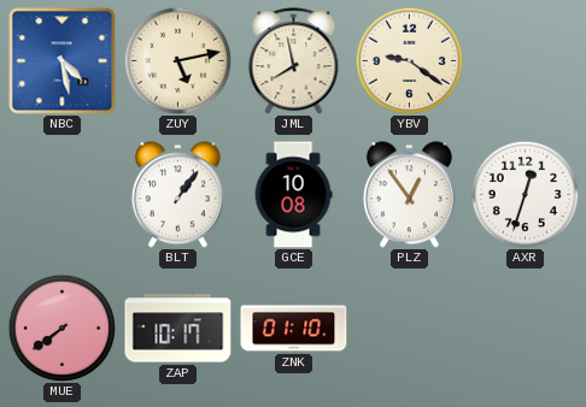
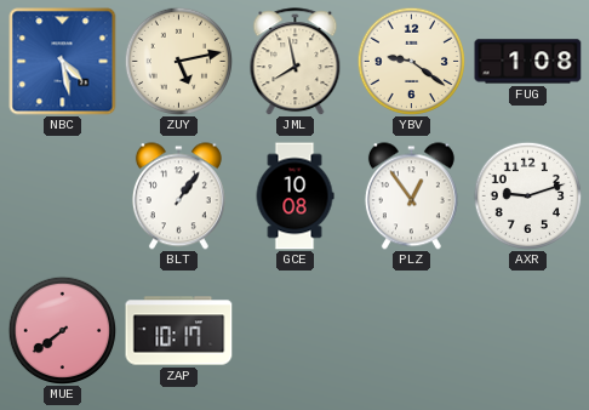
FUG: none -> 1:08
AXR: 12:33 -> 9:12
ZNK: 01:10 -> none
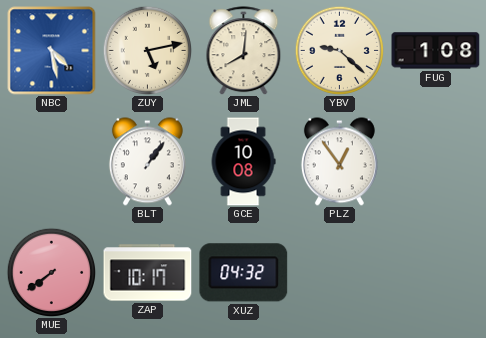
JML: 7:58 -> 8:01
YBV: 9:21 -> 9:22
AXR: 9:12 -> none
XUZ: none -> 04:32
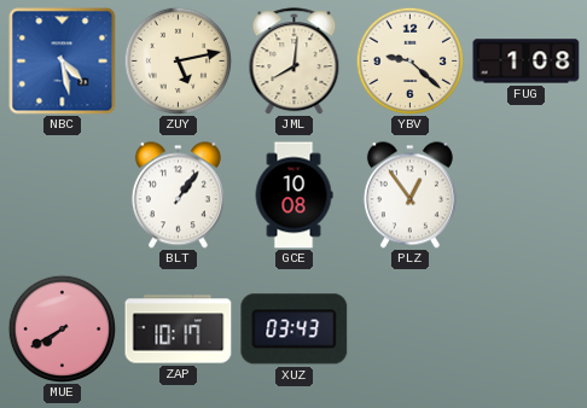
MUE: 7:39 -> 7:40
XUZ: 04:32 -> 03:43
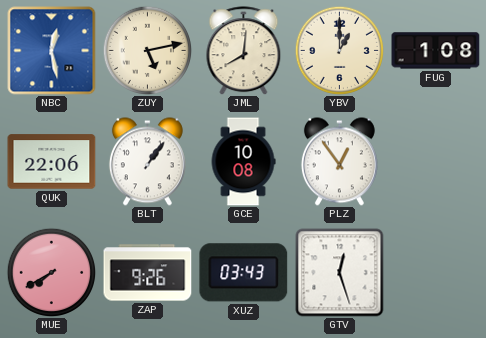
NBC: 4:28 -> 12:28
YBV: 9:22 -> 1:00
QUK: none -> 22:06
ZAP: 10:17 -> 9:26
GTV: none -> 12:27
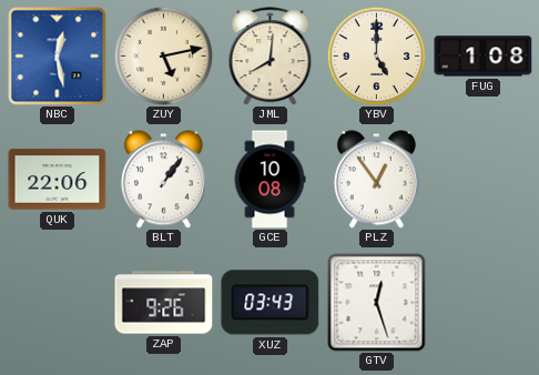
YBV: 1:00 -> 5:00
MUE: 7:40 -> none
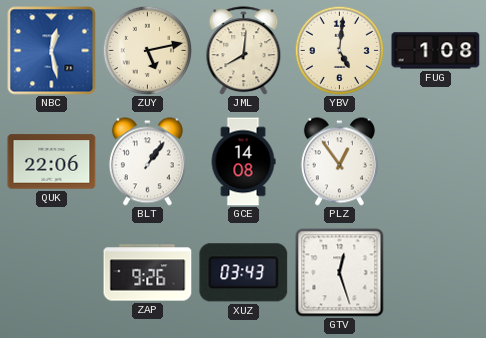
YBV: 5:00 -> 5:01
GCE: 10:08 -> 14:08
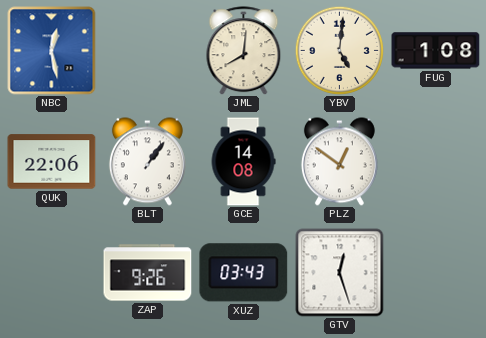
ZUY: 5:13 -> none
PLZ: 12:54 -> 12:51
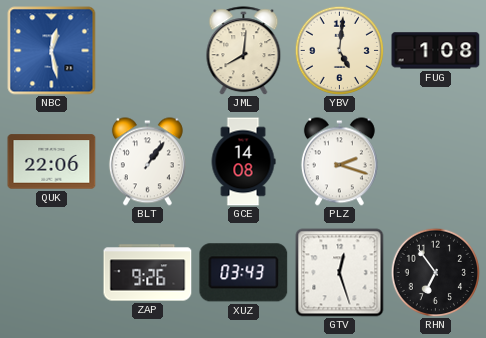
PLZ: 12:51 -> 2:18
RHN: none -> 6:54
